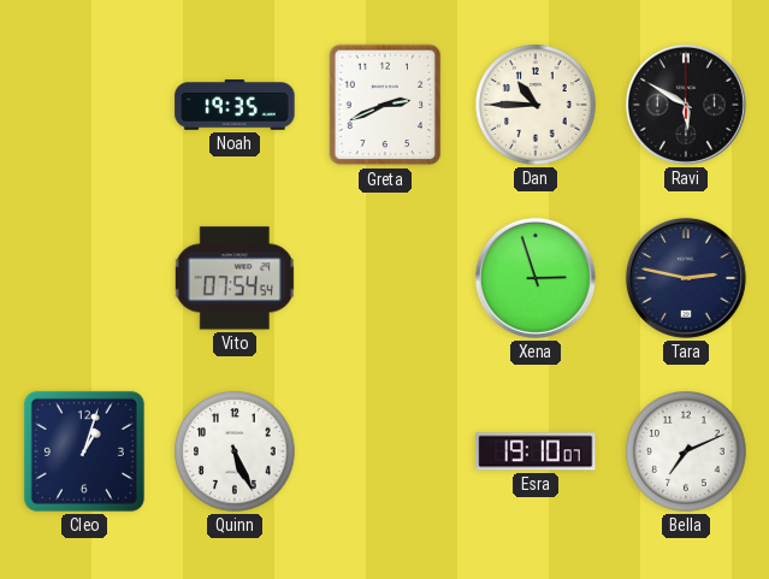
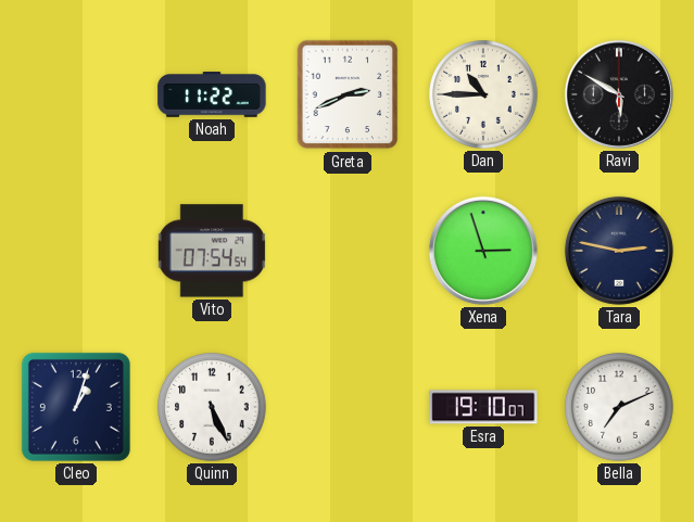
Noah: 19:35 -> 11:22
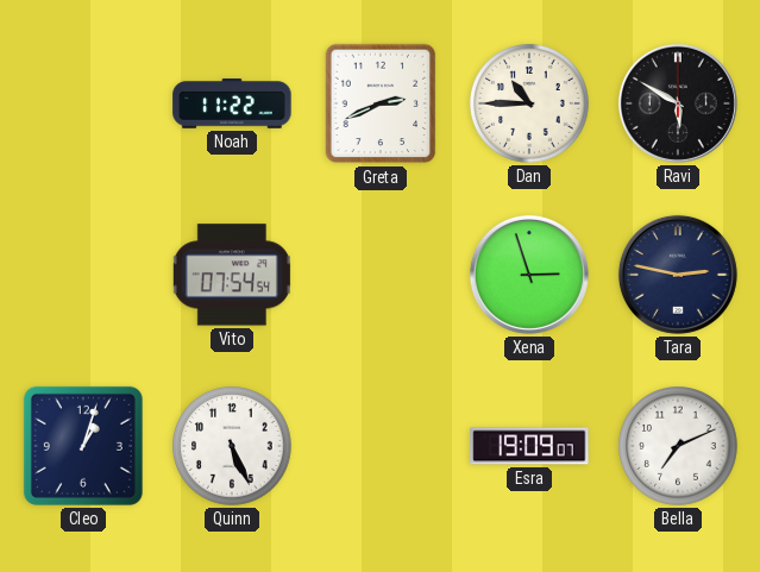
Esra: 19:10 -> 19:09
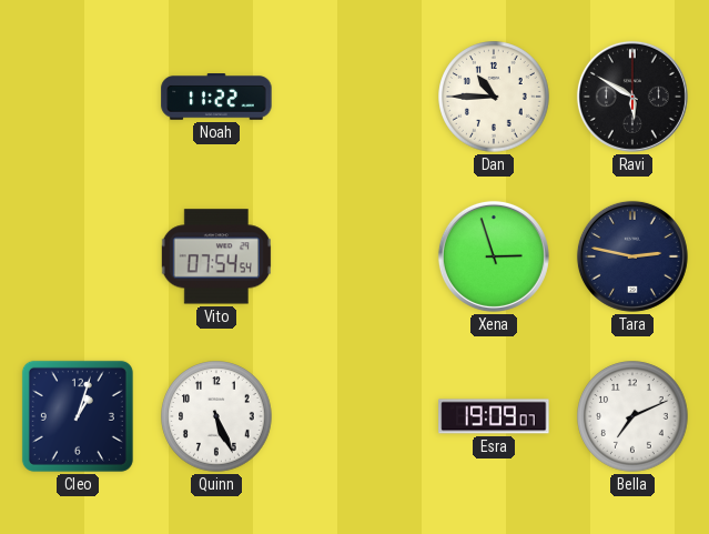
Greta: 2:41 -> none
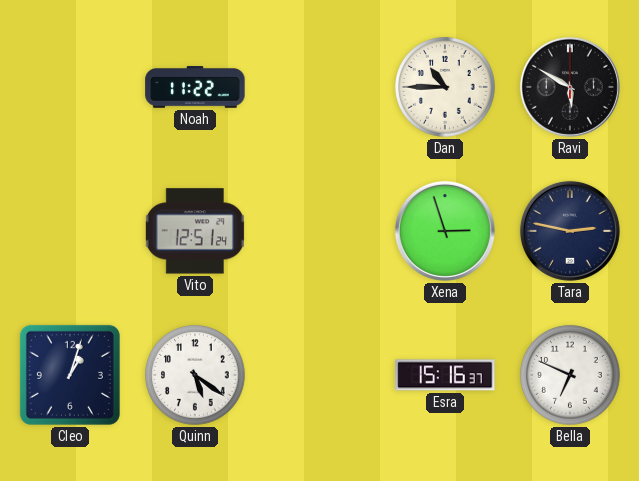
Vito: 07:54 -> 12:51
Quinn: 5:26 -> 5:21
Esra: 19:09 -> 15:16
Bella: 7:11 -> 6:49
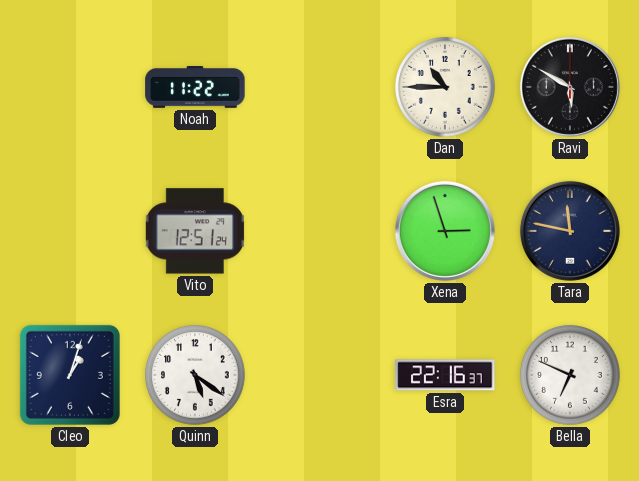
Tara: 2:47 -> 11:47
Esra: 15:16 -> 22:16
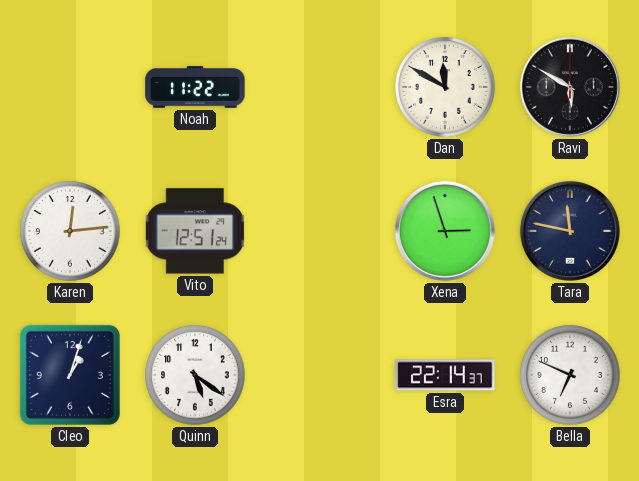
Dan: 10:45 -> 11:50
Karen: none -> 12:14
Esra: 22:16 -> 22:14
